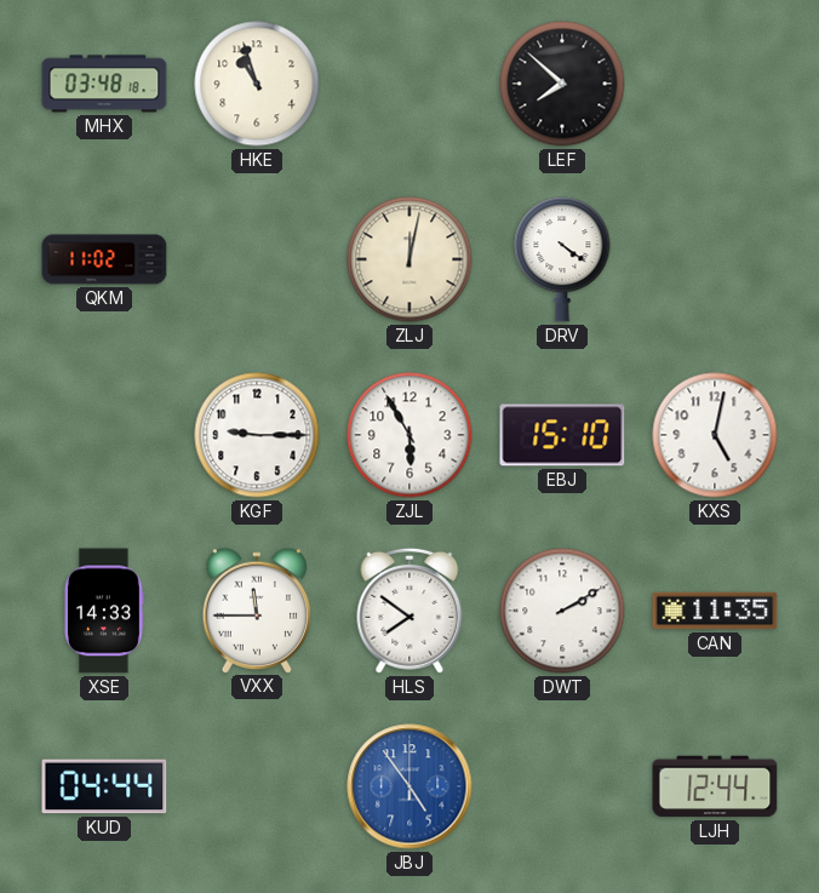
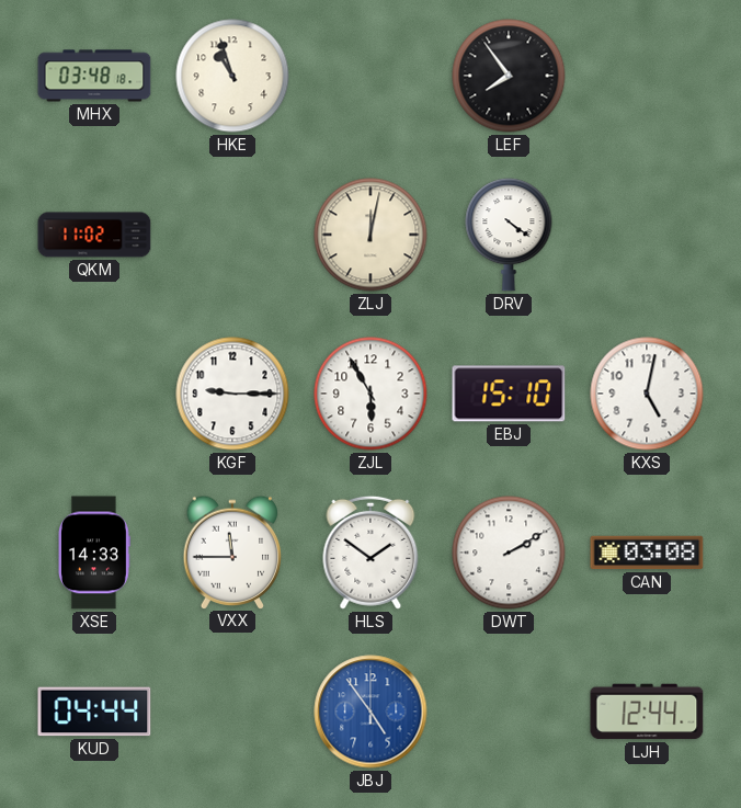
LEF: 7:52 -> 7:54
HLS: 7:51 -> 1:51
CAN: 11:35 -> 03:08
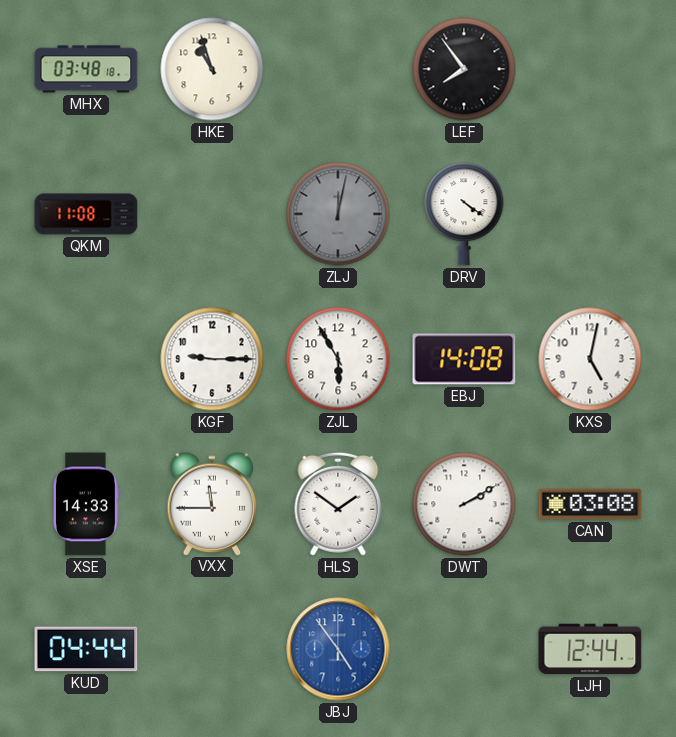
QKM: 11:02 -> 11:08
ZLJ dial: cream -> grey
EBJ: 15:10 -> 14:08
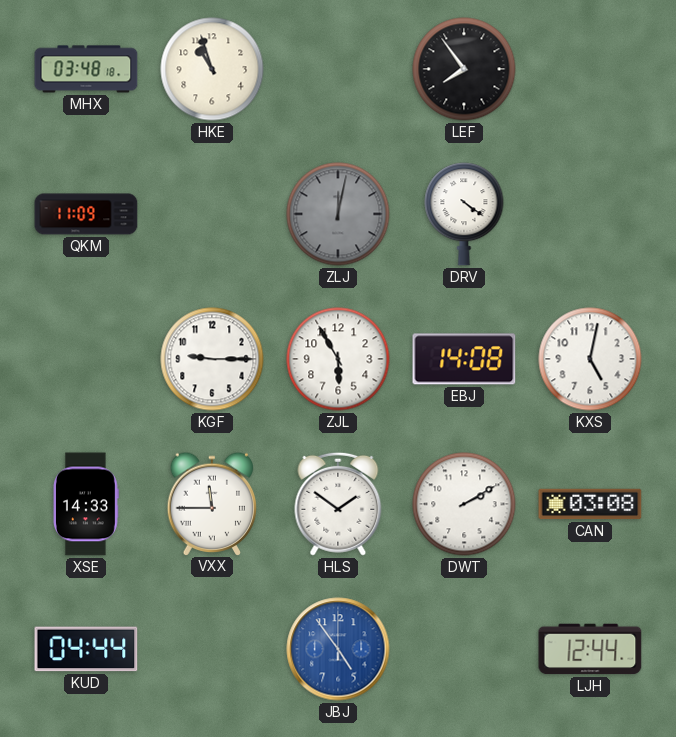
QKM: 11:08 -> 11:09
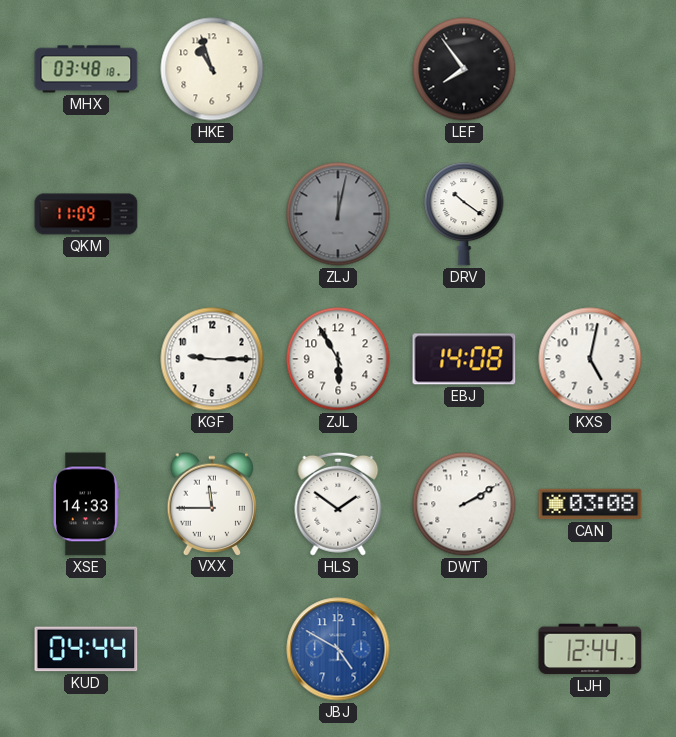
DRV: 4:21 -> 10:21
JBJ: 4:54 -> 4:50
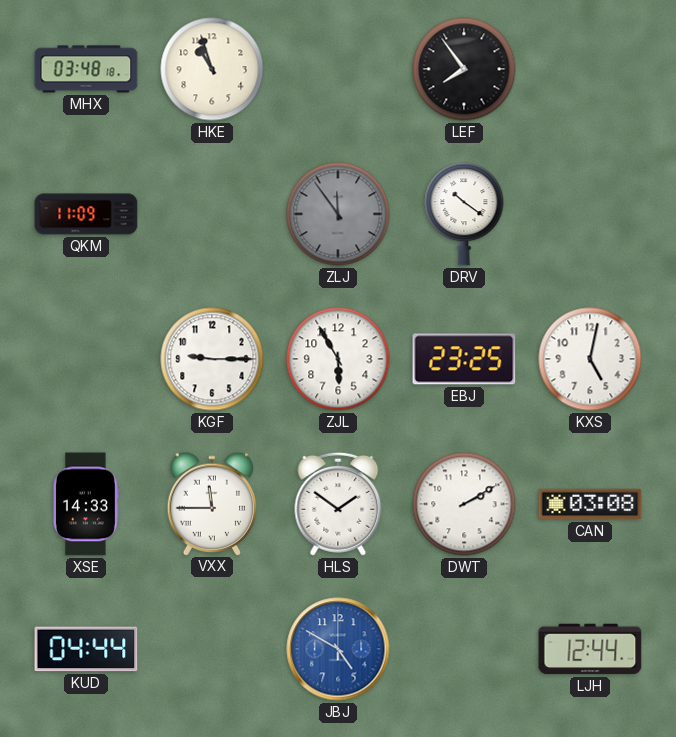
ZLJ: 12:02 -> 11:54
EBJ: 14:08 -> 23:25
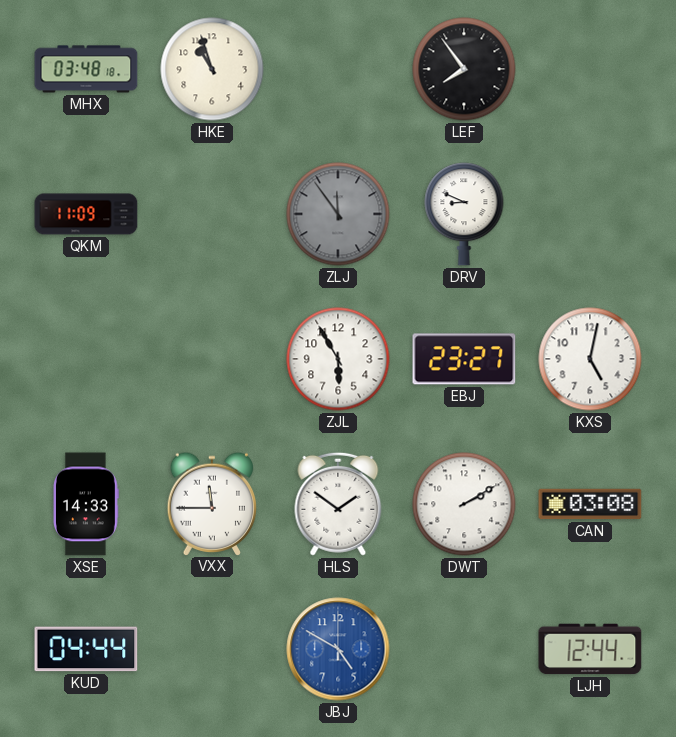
DRV: 10:21 -> 8:49
KGF: 9:15 -> none
EBJ: 23:25 -> 23:27
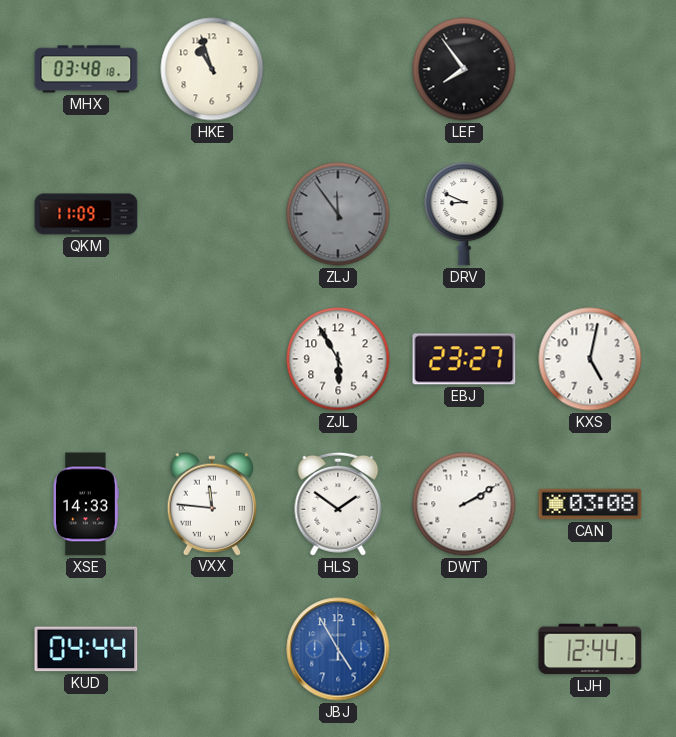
VXX: 11:45 -> 11:46
JBJ: 4:50 -> 4:55
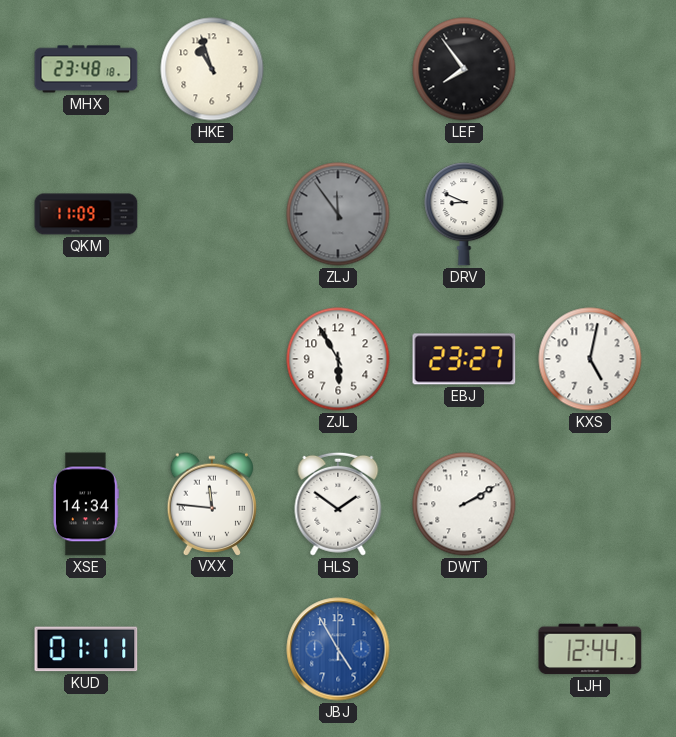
MHX: 03:48 -> 23:48
XSE: 14:33 -> 14:34
CAN: 03:08 -> none
KUD: 04:44 -> 01:11
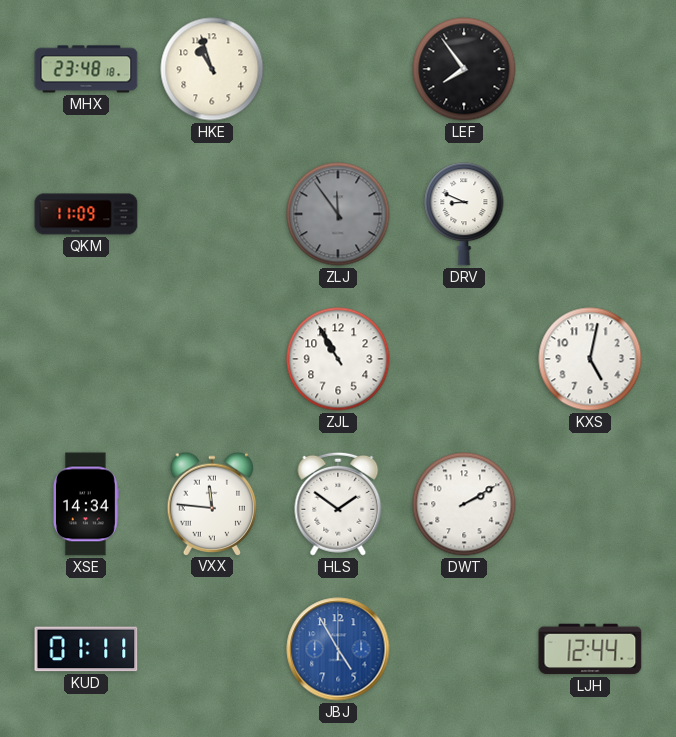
ZJL: 5:55 -> 10:55
EBJ: 23:27 -> none
